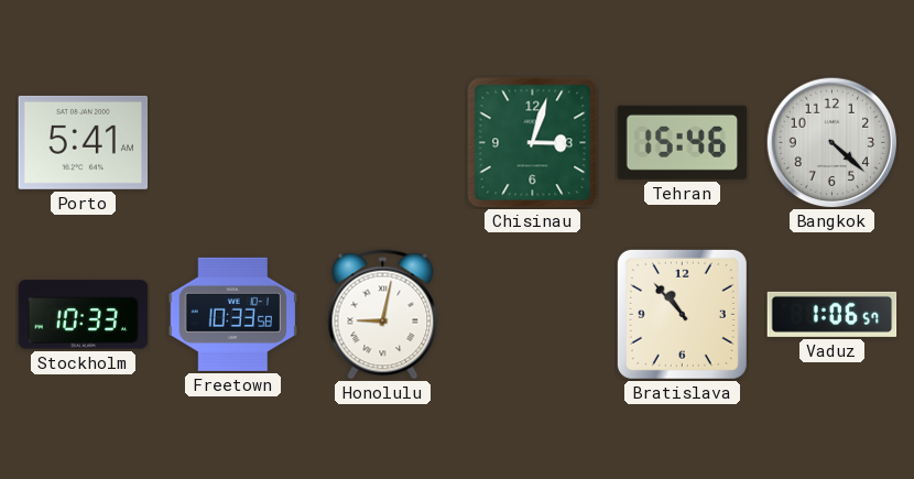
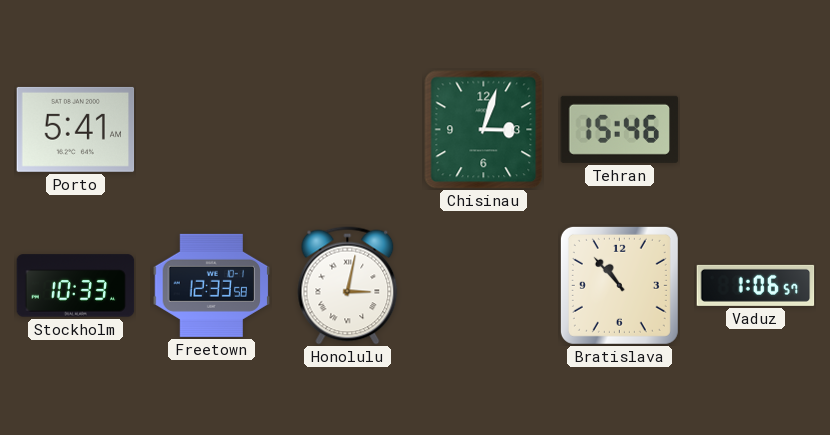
Bangkok: 4:22 -> none
Freetown: 10:33 -> 12:33
Honolulu: 9:02 -> 3:02
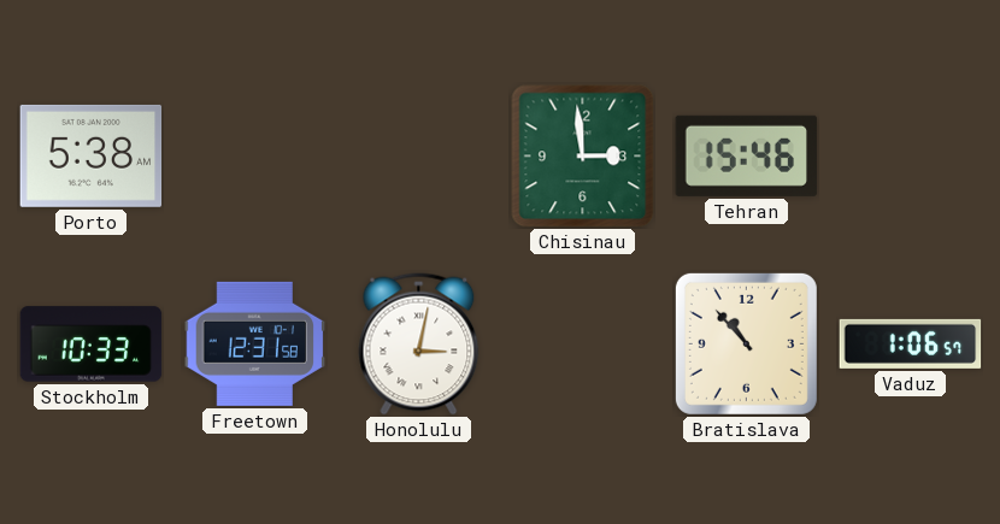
Porto: 5:41 -> 5:38
Chisinau: 3:03 -> 2:59
Freetown: 12:33 -> 12:31
